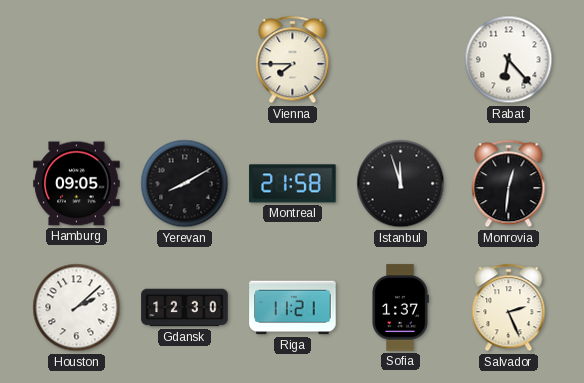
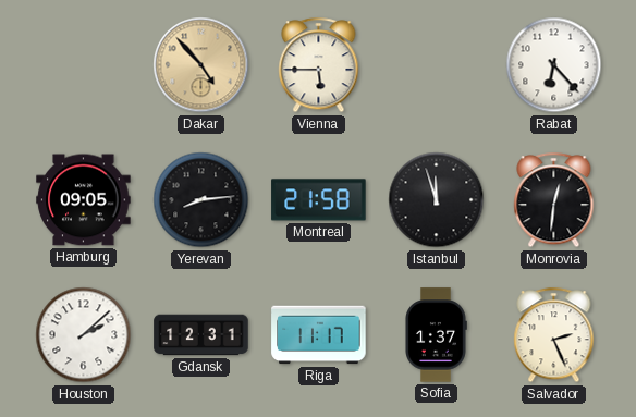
Dakar: none -> 4:53
Vienna: 7:45 -> 5:45
Yerevan: 8:10 -> 8:14
Gdansk: 12:30 -> 12:31
Riga: 11:21 -> 11:17
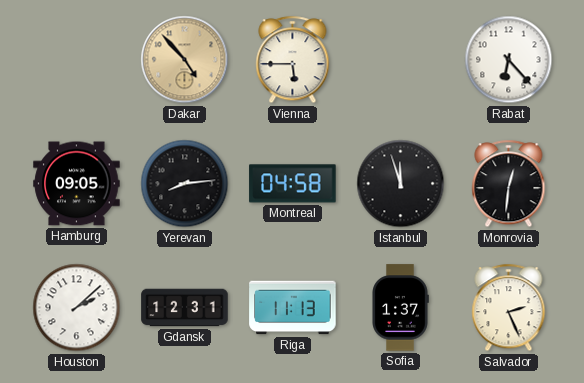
Montreal: 21:58 -> 04:58
Riga: 11:17 -> 11:13
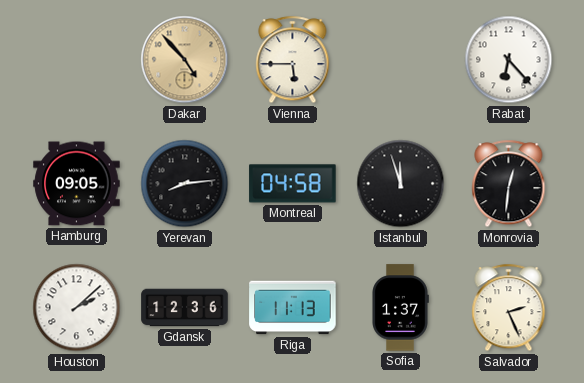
Gdansk: 12:31 -> 12:36
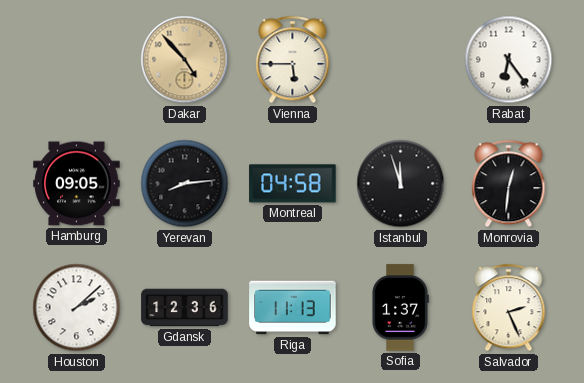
Rabat: 6:23 -> 6:24
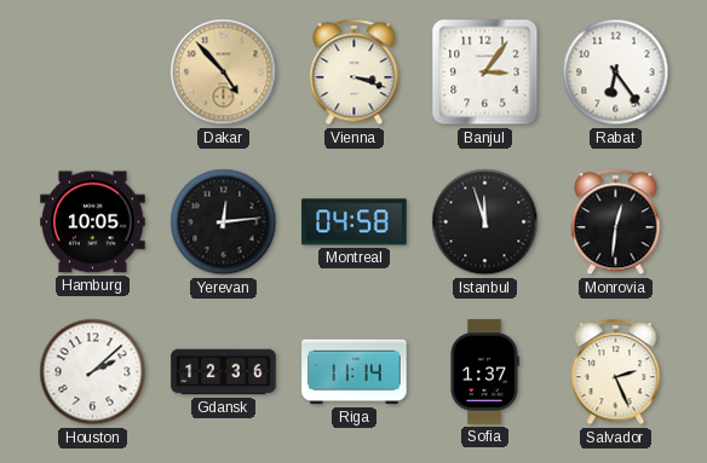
Vienna: 5:45 -> 3:18
Banjul: none -> 3:06
Hamburg: 09:05 -> 10:05
Yerevan: 8:14 -> 12:14
Riga: 11:13 -> 11:14
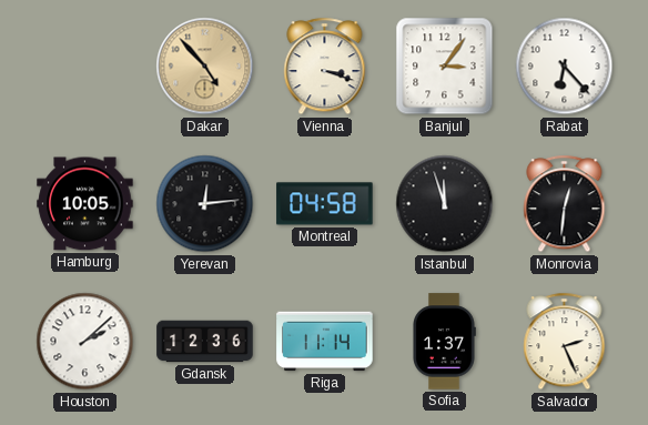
Rabat: 6:24 -> 6:23
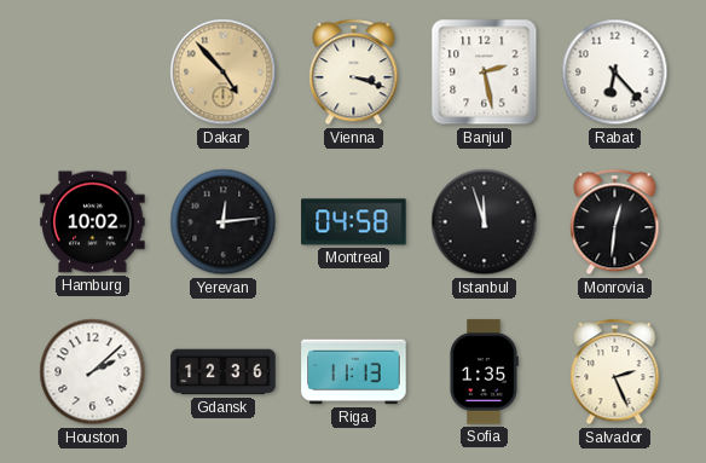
Banjul: 3:06 -> 2:28
Hamburg: 10:05 -> 10:02
Riga: 11:14 -> 11:13
Sofia: 1:37 -> 1:35
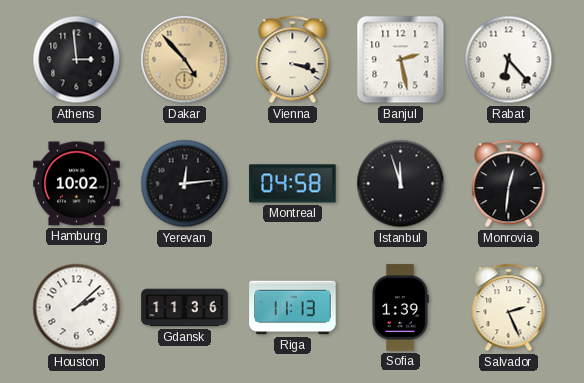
Athens: none -> 2:59
Gdansk: 12:36 -> 11:36
Sofia: 1:35 -> 1:39
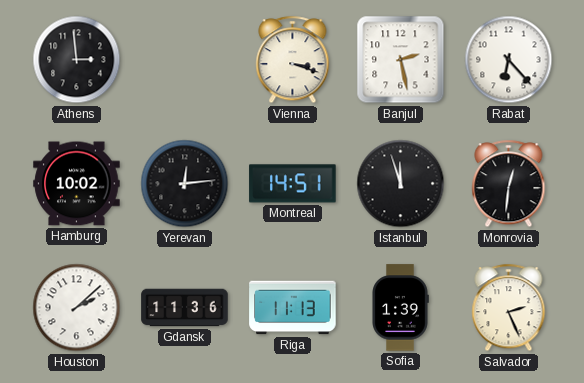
Dakar: 4:53 -> none
Montreal: 04:58 -> 14:51
